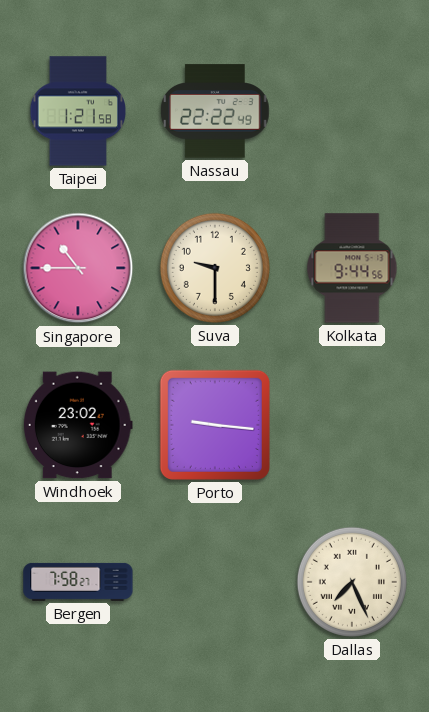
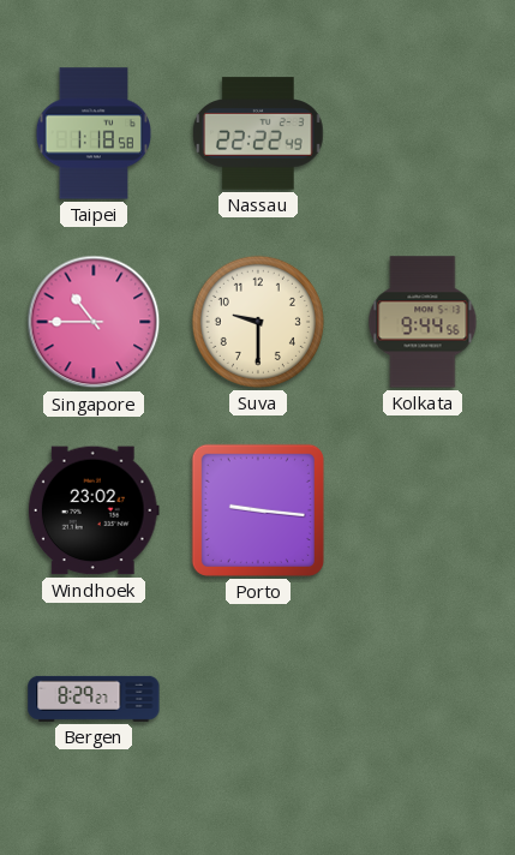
Taipei: 1:21 -> 1:18
Bergen: 7:58 -> 8:29
Dallas: 7:26 -> none
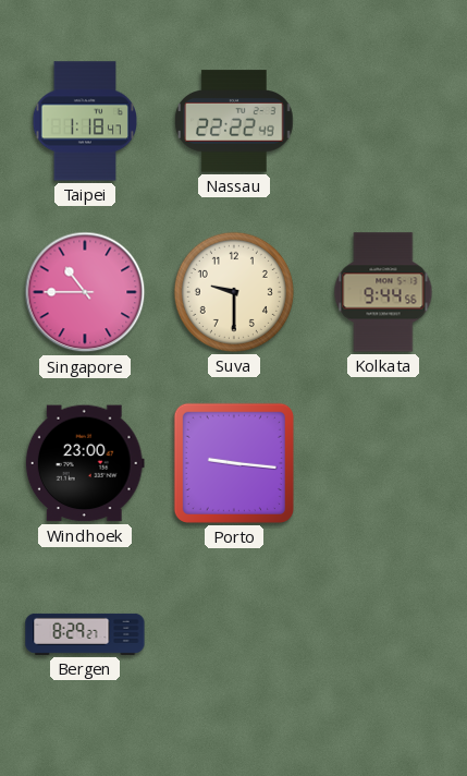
Taipei: 1:18:58 -> 1:18:47
Windhoek: 23:02 -> 23:00
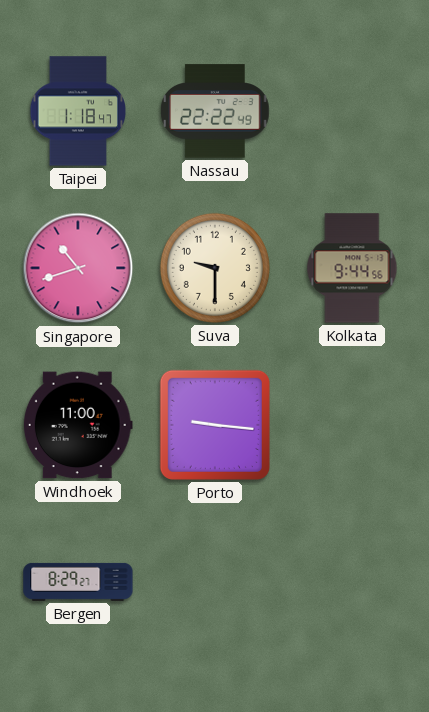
Singapore: 10:45 -> 10:42
Windhoek: 23:00 -> 11:00
